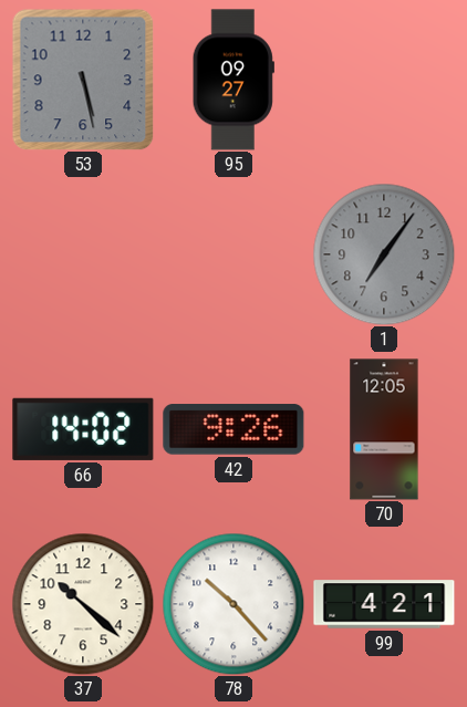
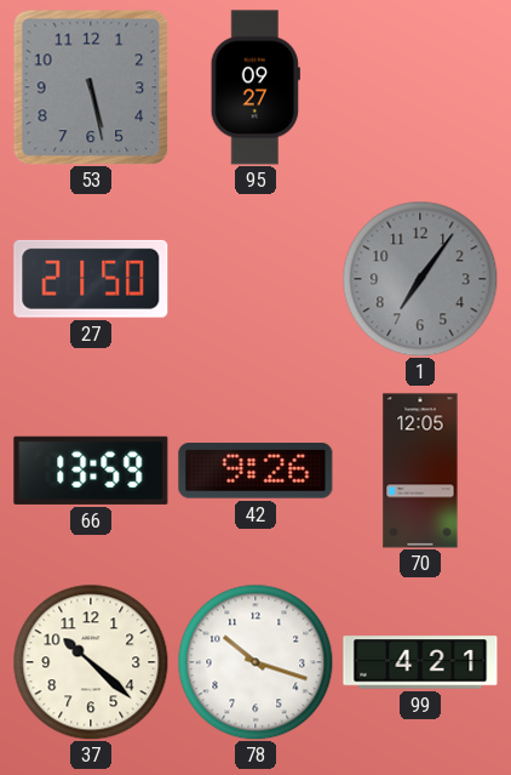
27: none -> 21:50
66: 14:02 -> 13:59
78: 10:23 -> 10:18
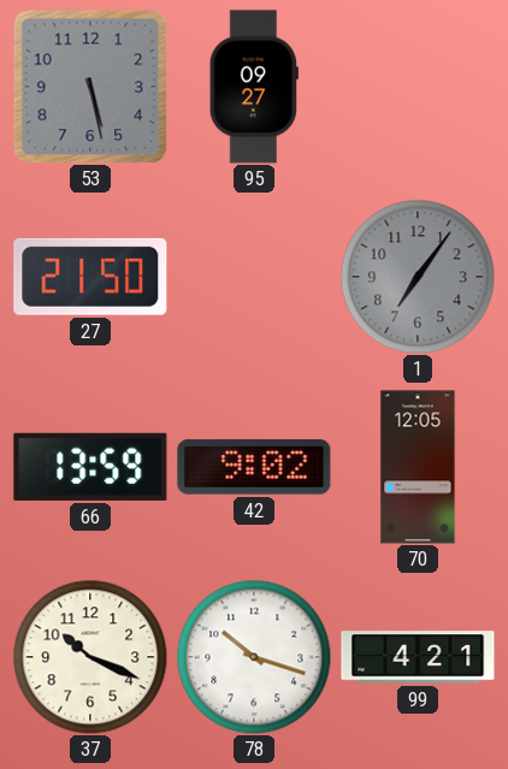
42: 9:26 -> 9:02
37: 10:22 -> 10:19
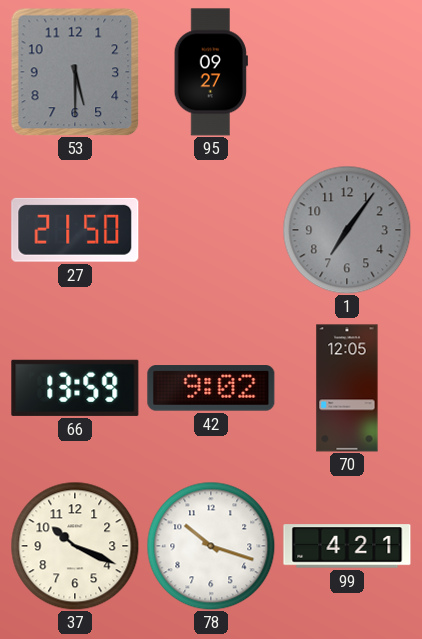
53: 5:28 -> 5:30
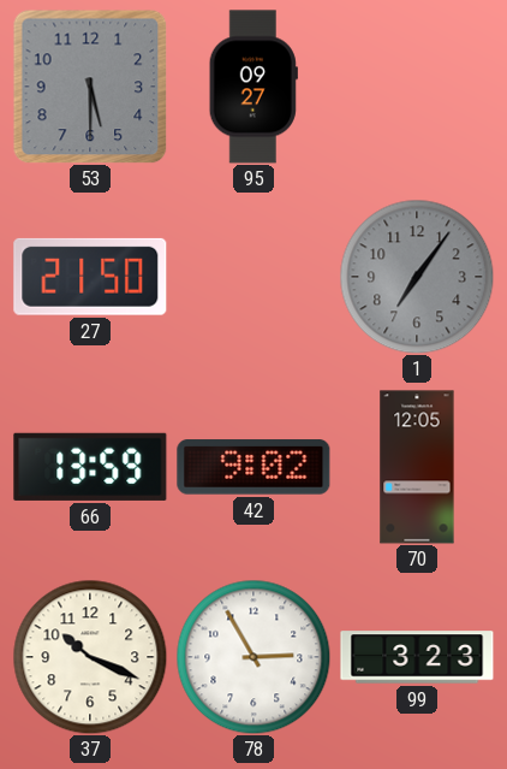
78: 10:18 -> 2:55
99: 4:21 -> 3:23
